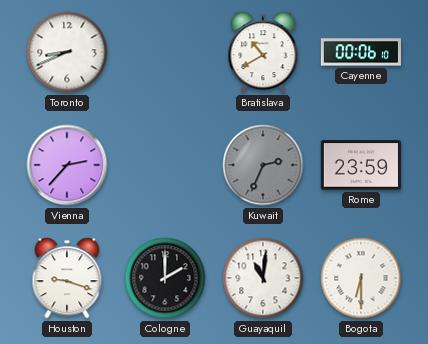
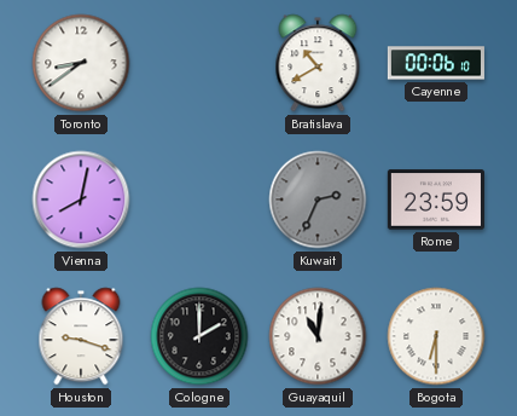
Toronto: 8:41 -> 8:39
Vienna: 2:37 -> 8:02
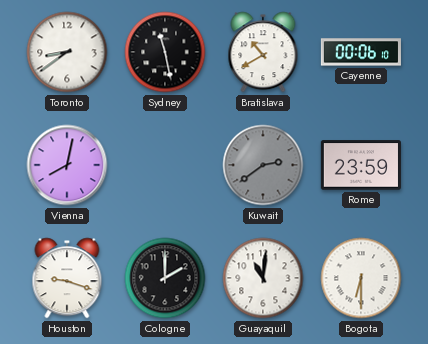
Sydney: none -> 11:28
Kuwait: 2:34 -> 2:39
